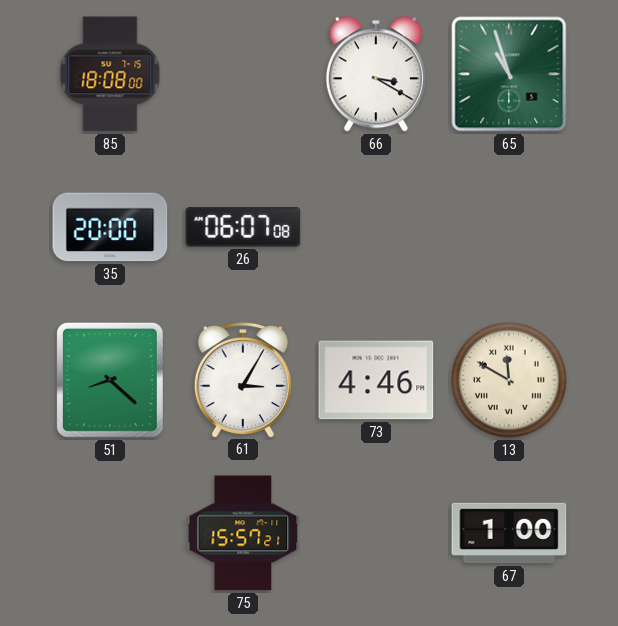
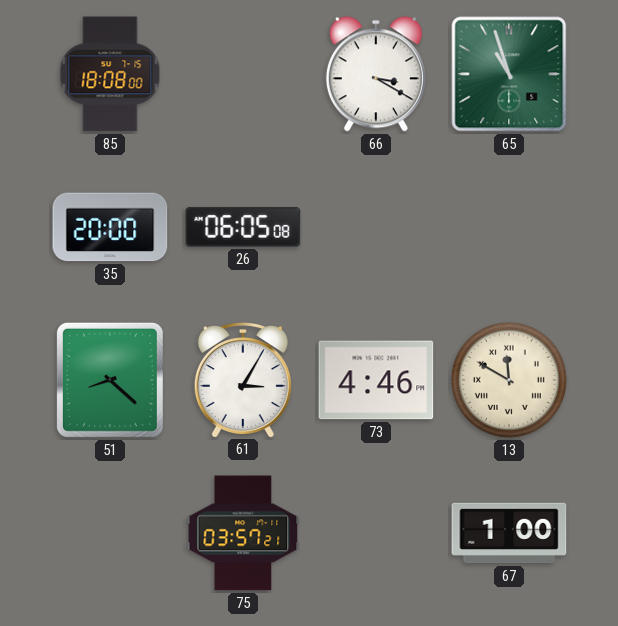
26: 06:07 -> 06:05
75: 15:57 -> 03:57
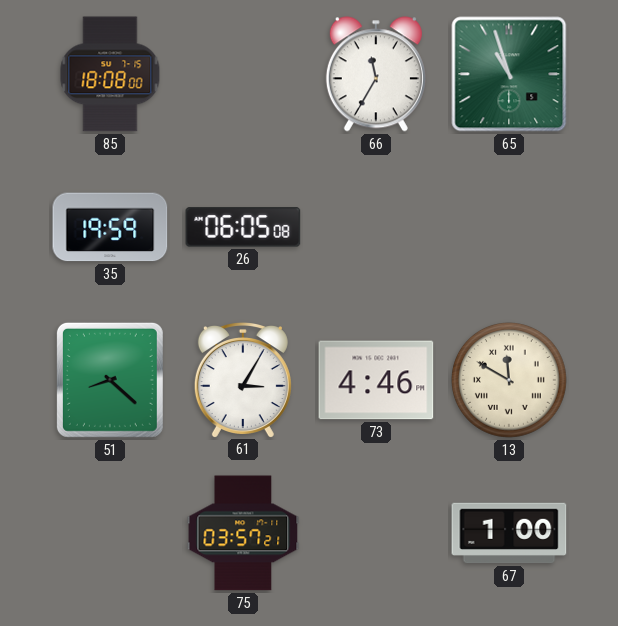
66: 3:20 -> 11:35
35: 20:00 -> 19:59
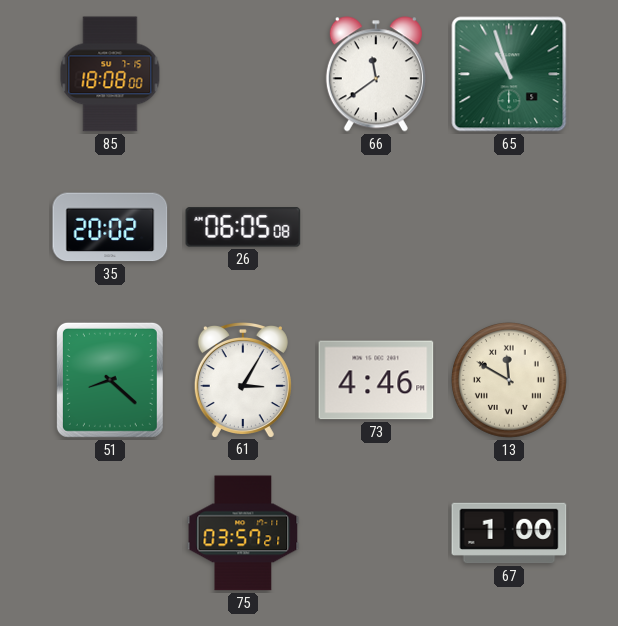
66: 11:35 -> 11:39
35: 19:59 -> 20:02
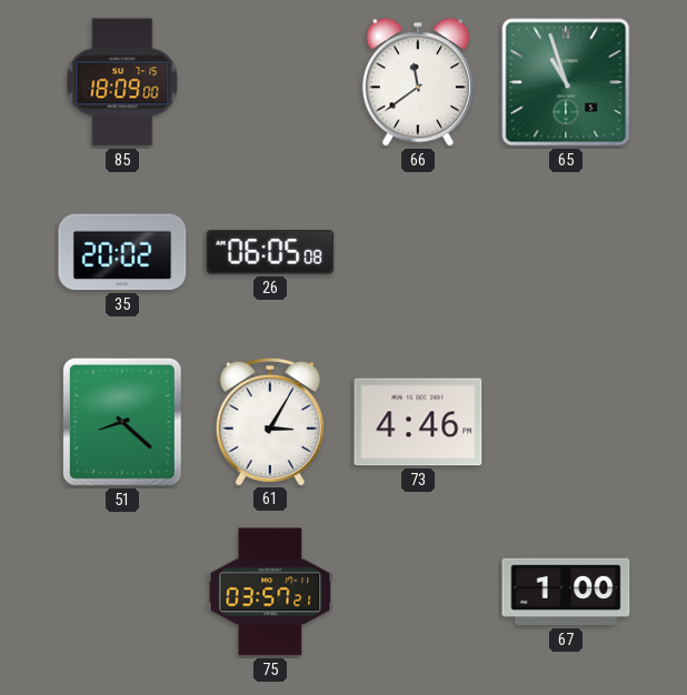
85: 18:08 -> 18:09
13: 11:50 -> none
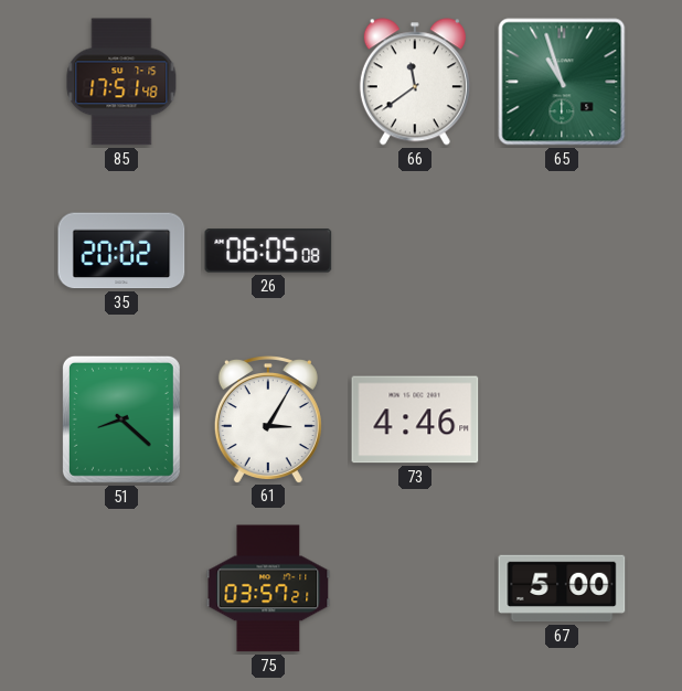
85: 18:09 -> 17:51
67: 1:00 -> 5:00
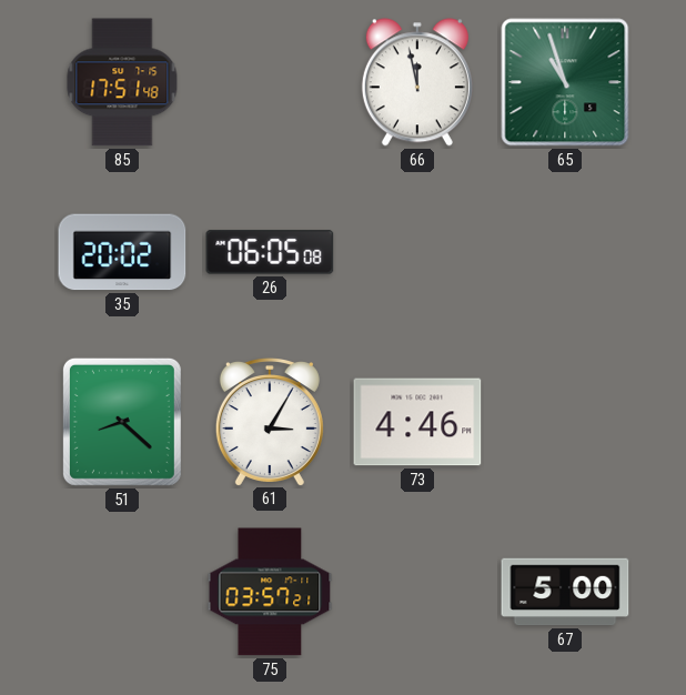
66: 11:39 -> 11:58
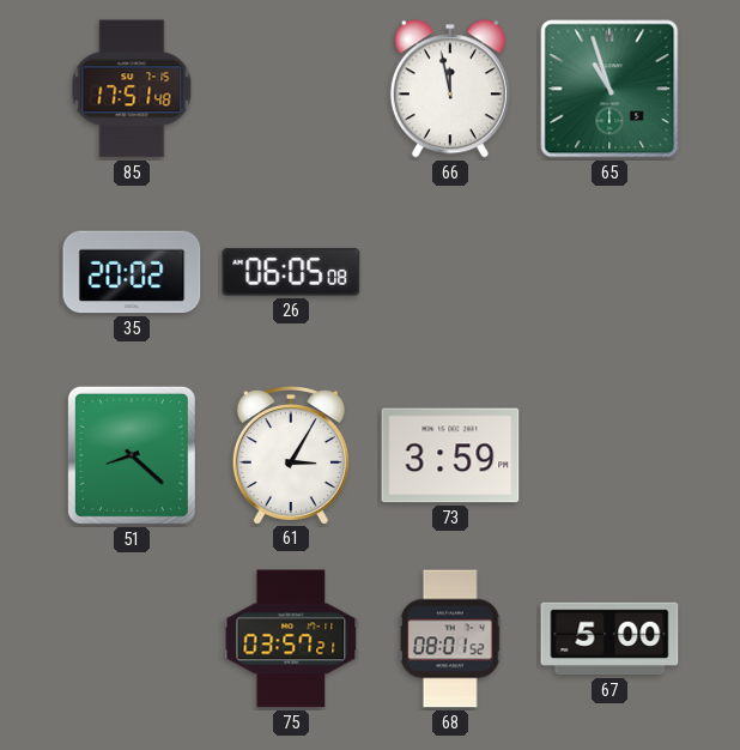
73: 4:46 -> 3:59
68: none -> 08:01
